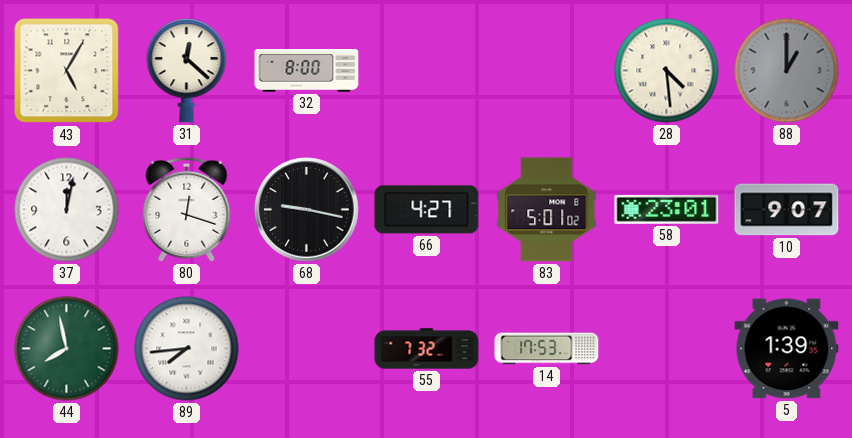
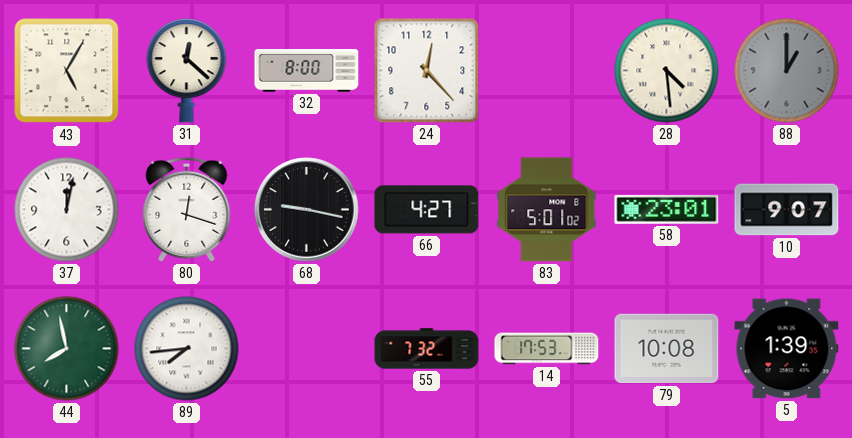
24: none -> 12:23
79: none -> 10:08
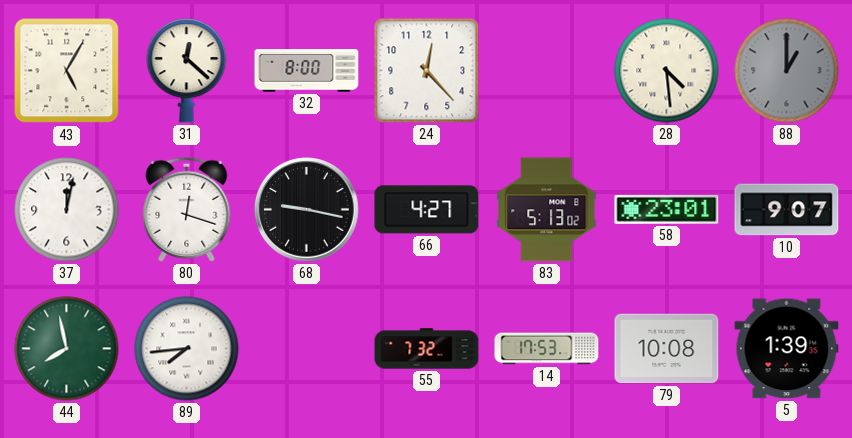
83: 5:01 -> 5:13
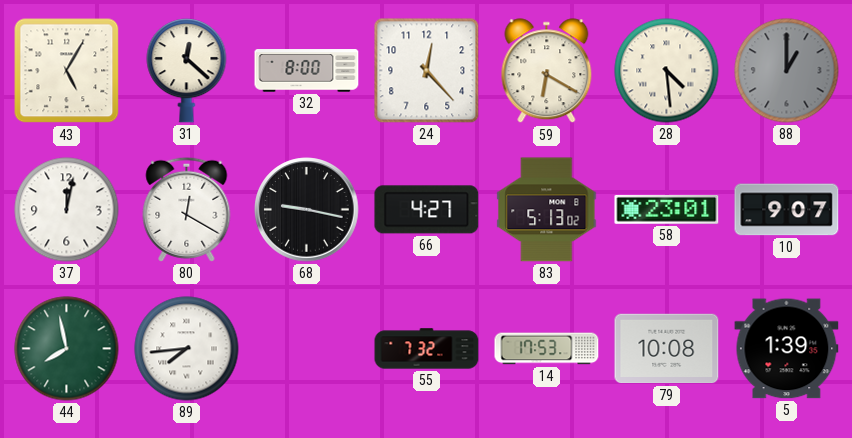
59: none -> 6:20
80: 12:18 -> 12:20
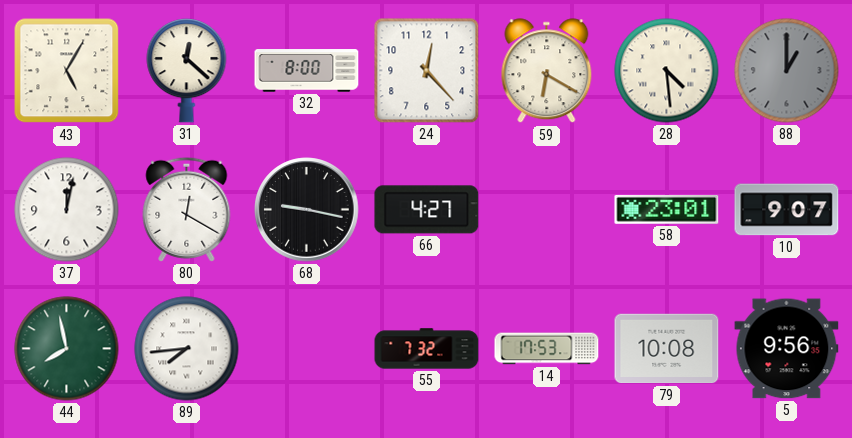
83: 5:13 -> none
5: 1:39 -> 9:56
